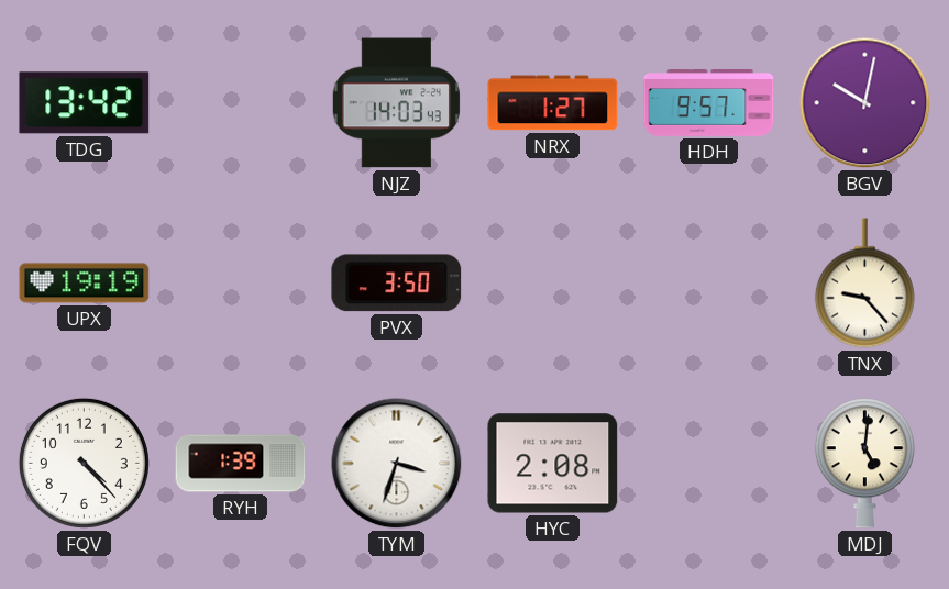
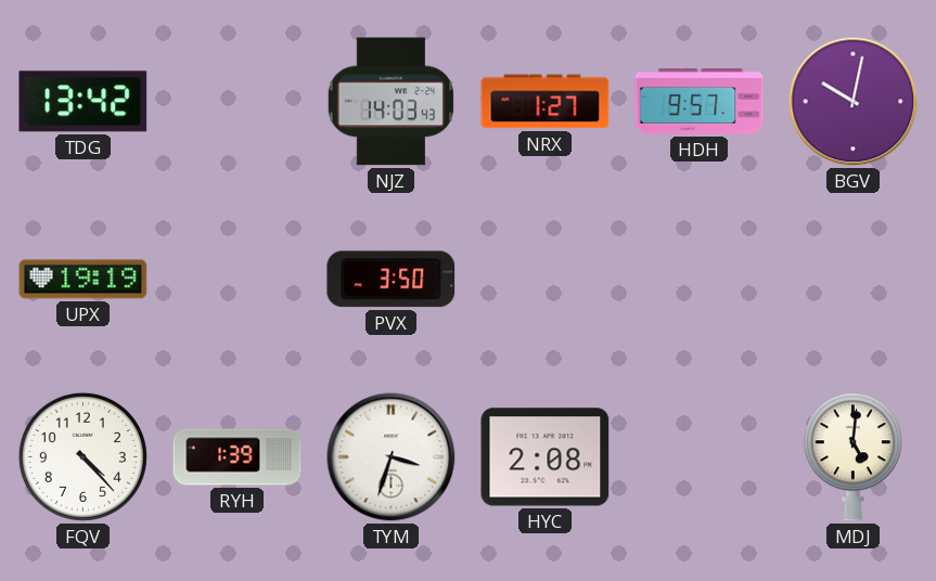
TNX: 9:23 -> none
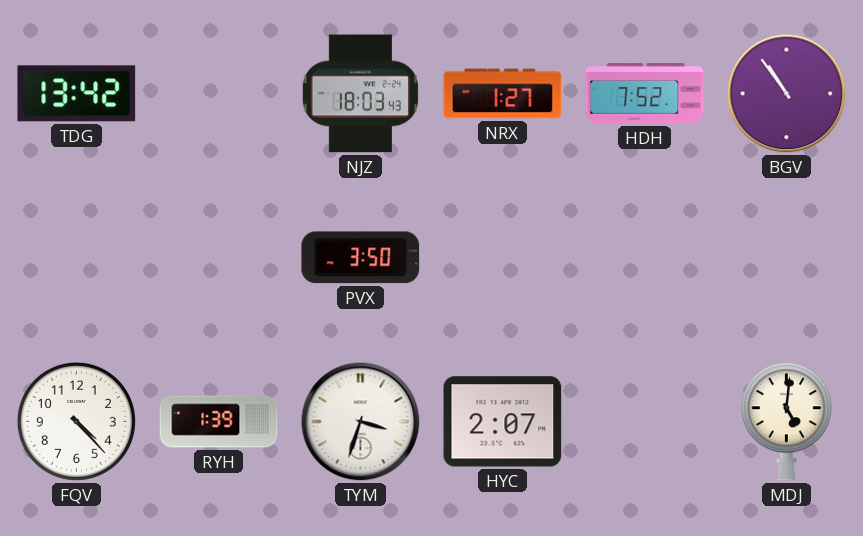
NJZ: 14:03 -> 18:03
HDH: 9:57 -> 7:52
BGV: 10:02 -> 10:54
UPX: 19:19 -> none
HYC: 2:08 -> 2:07
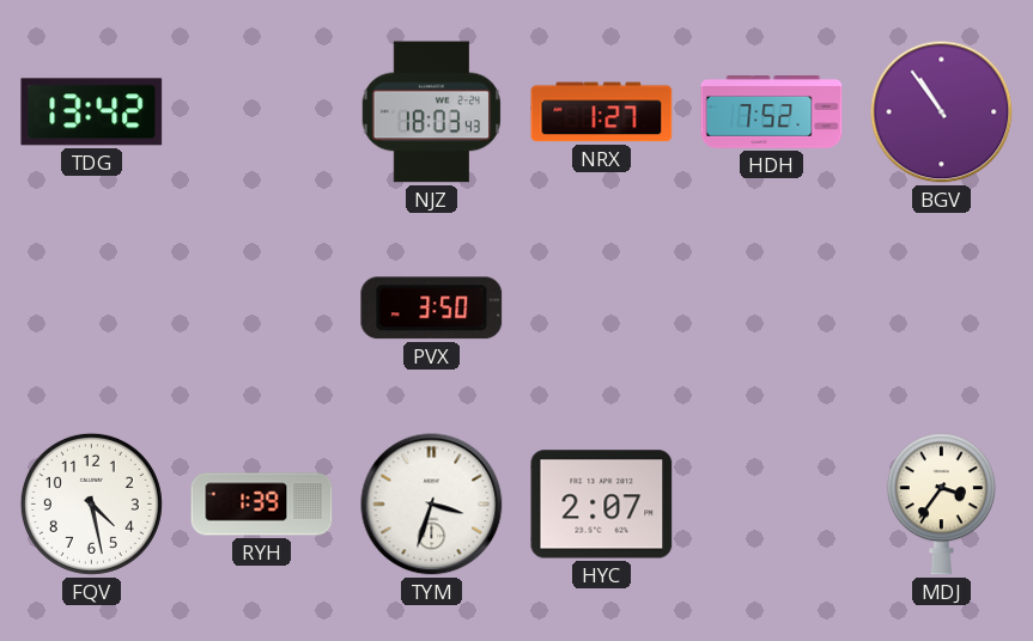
FQV: 4:23 -> 4:28
MDJ: 5:01 -> 3:36
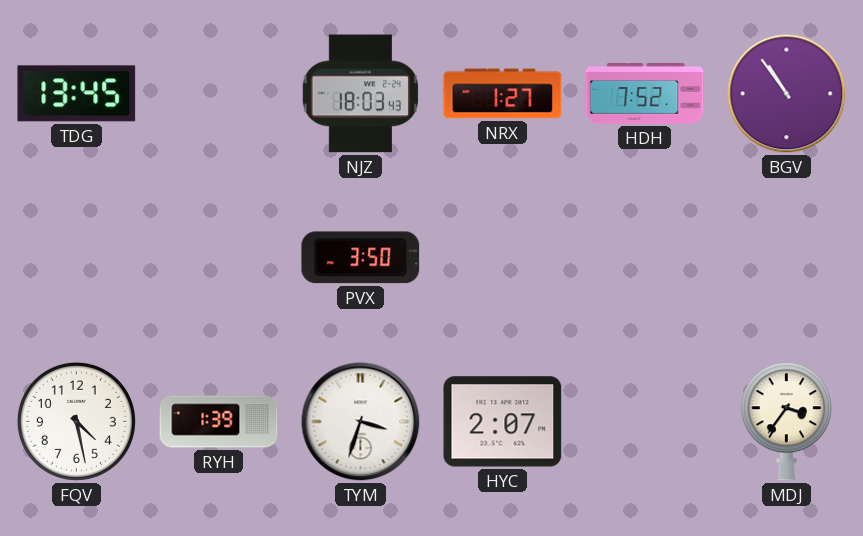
TDG: 13:42 -> 13:45
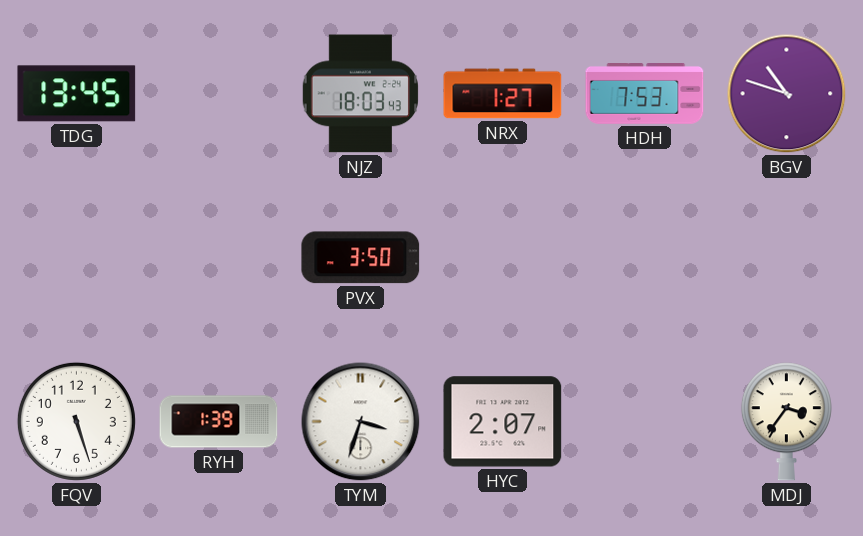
HDH: 7:52 -> 7:53
BGV: 10:54 -> 10:48
FQV: 4:28 -> 5:27
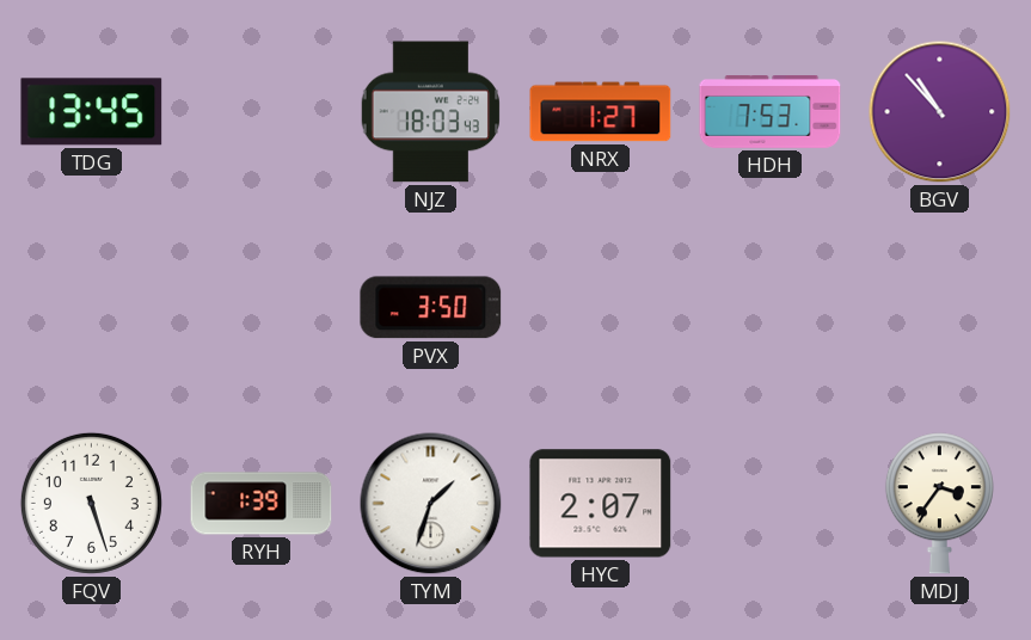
BGV: 10:48 -> 10:53
TYM: 3:33 -> 1:33
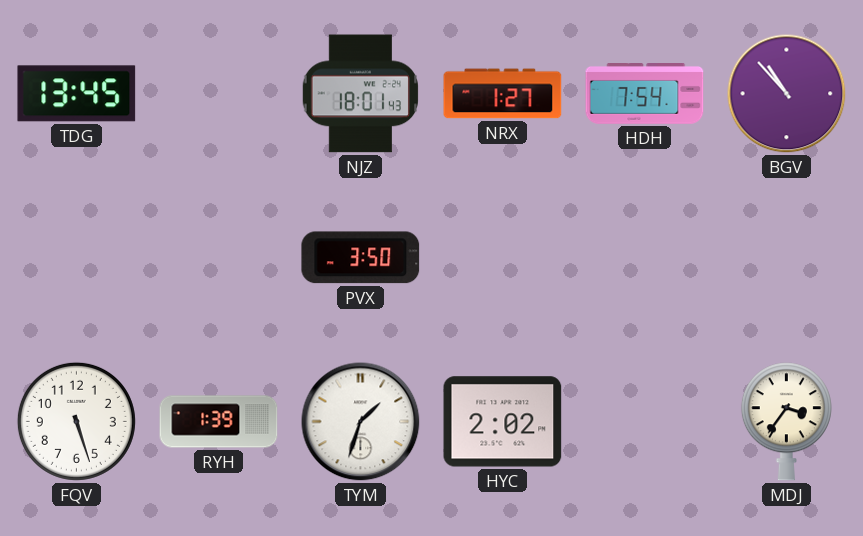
NJZ: 18:03 -> 18:01
HDH: 7:53 -> 7:54
HYC: 2:07 -> 2:02
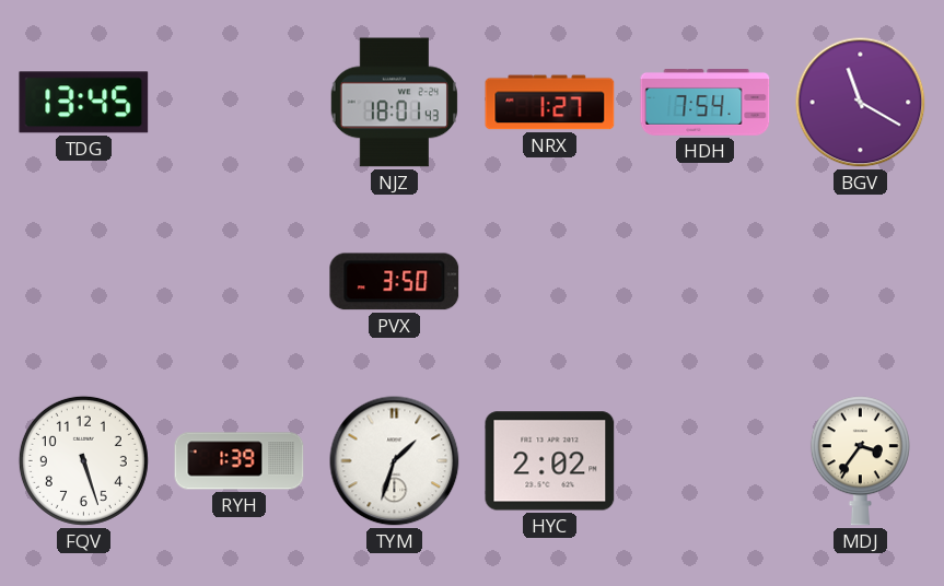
BGV: 10:53 -> 11:20
